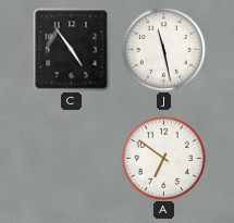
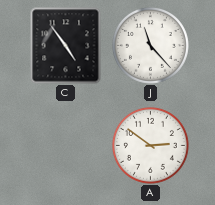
J: 11:28 -> 11:23
A: 6:51 -> 2:51
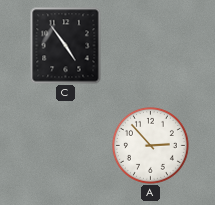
J: 11:23 -> none
A: 2:51 -> 2:53
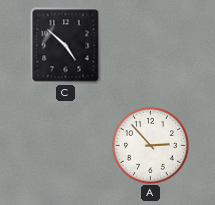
C: 4:54 -> 4:52
